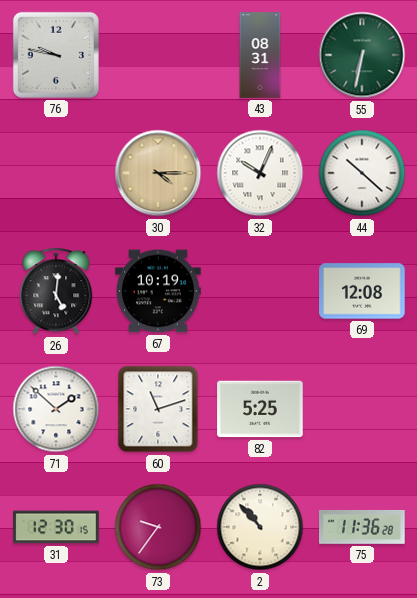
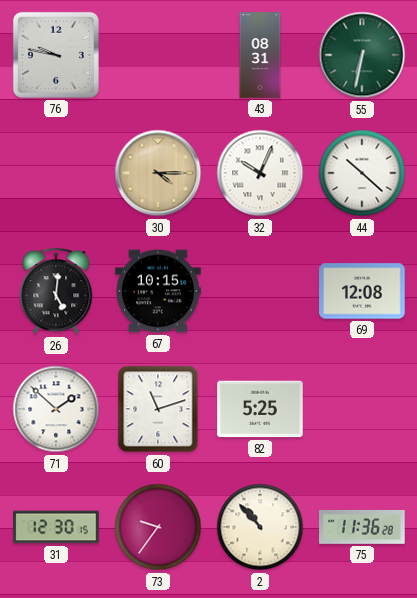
67: 10:19 -> 10:15
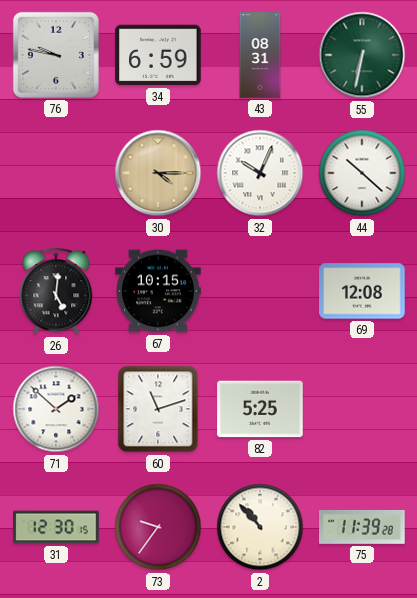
34: none -> 6:59
75: 11:36 -> 11:39
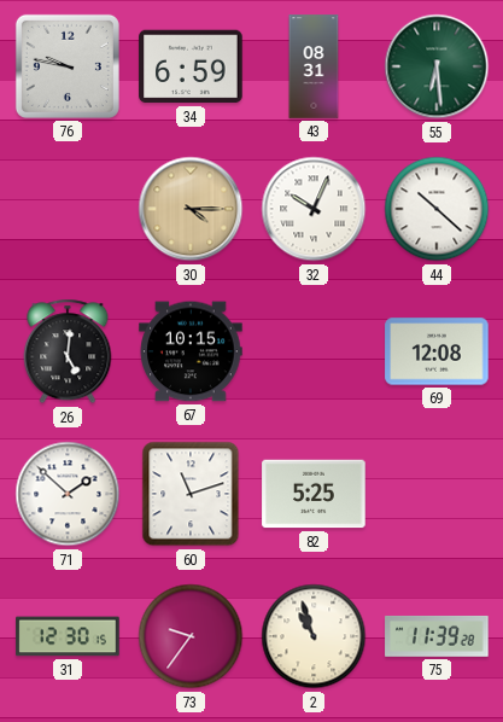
55: 6:32 -> 6:29
2: 10:53 -> 10:57
